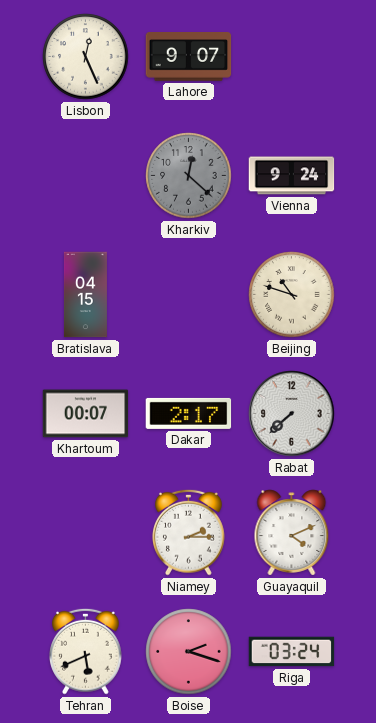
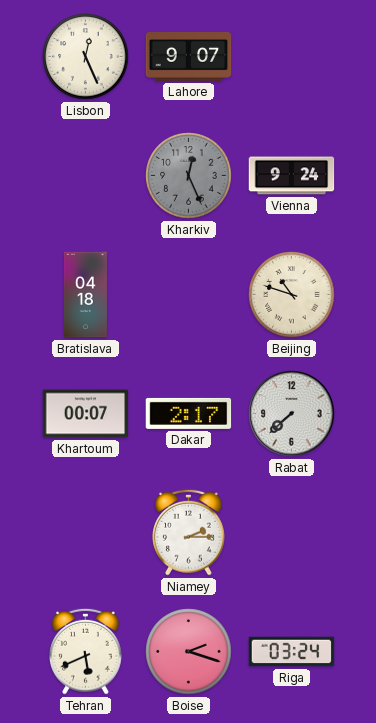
Kharkiv: 12:22 -> 12:26
Bratislava: 04:15 -> 04:18
Guayaquil: 4:11 -> none
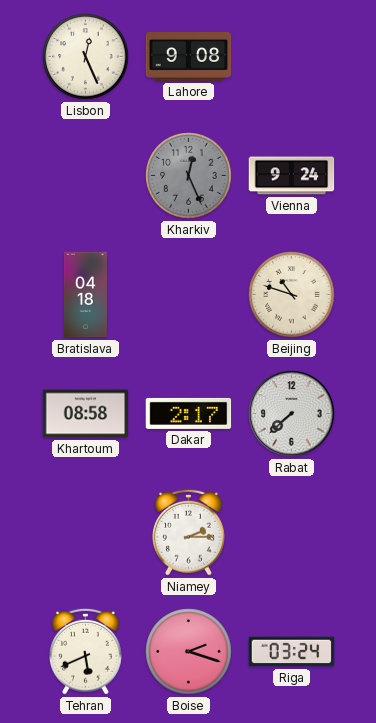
Lahore: 9:07 -> 9:08
Khartoum: 00:07 -> 08:58
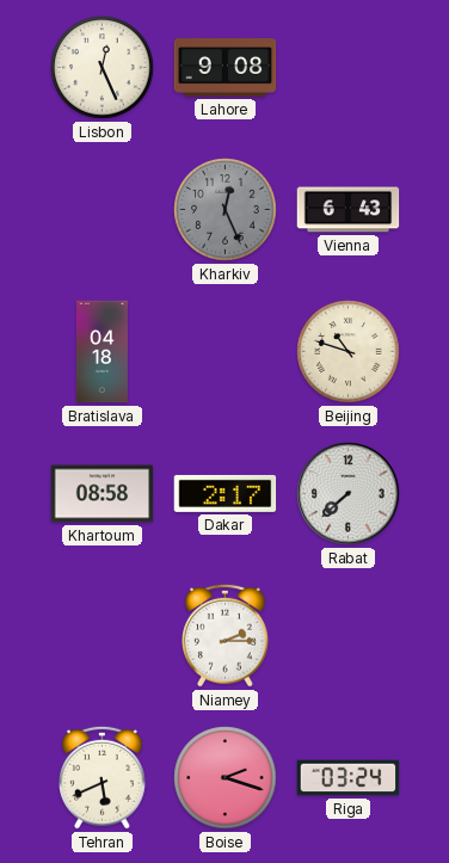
Vienna: 9:24 -> 6:43
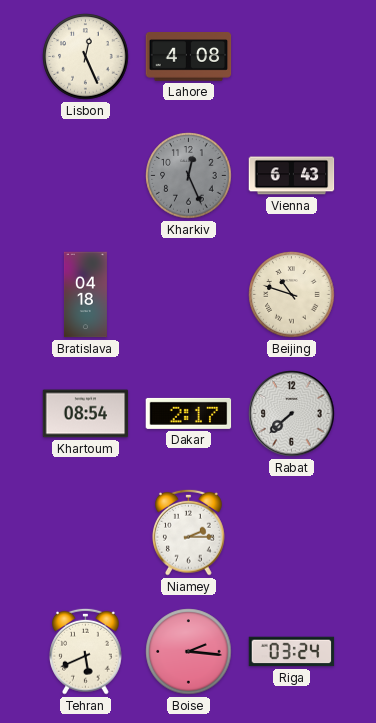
Lahore: 9:08 -> 4:08
Khartoum: 08:58 -> 08:54
Boise: 2:18 -> 2:16
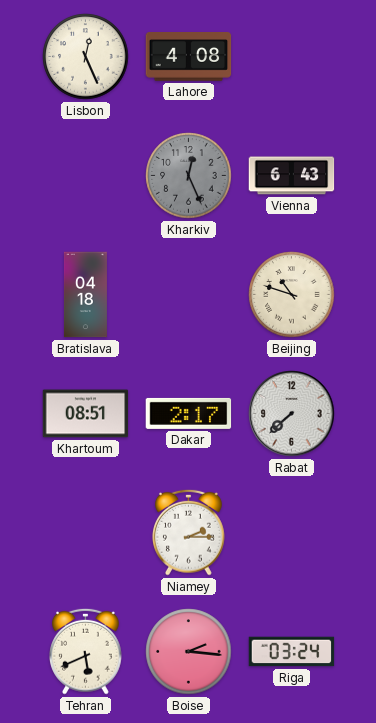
Khartoum: 08:54 -> 08:51
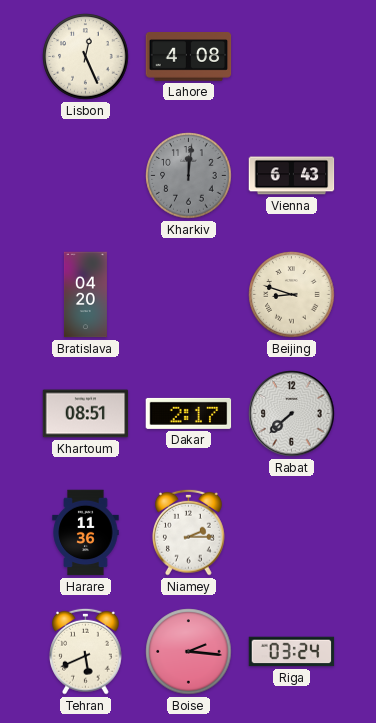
Kharkiv: 12:26 -> 12:01
Bratislava: 04:18 -> 04:20
Beijing: 10:48 -> 8:48
Harare: none -> 11:36
